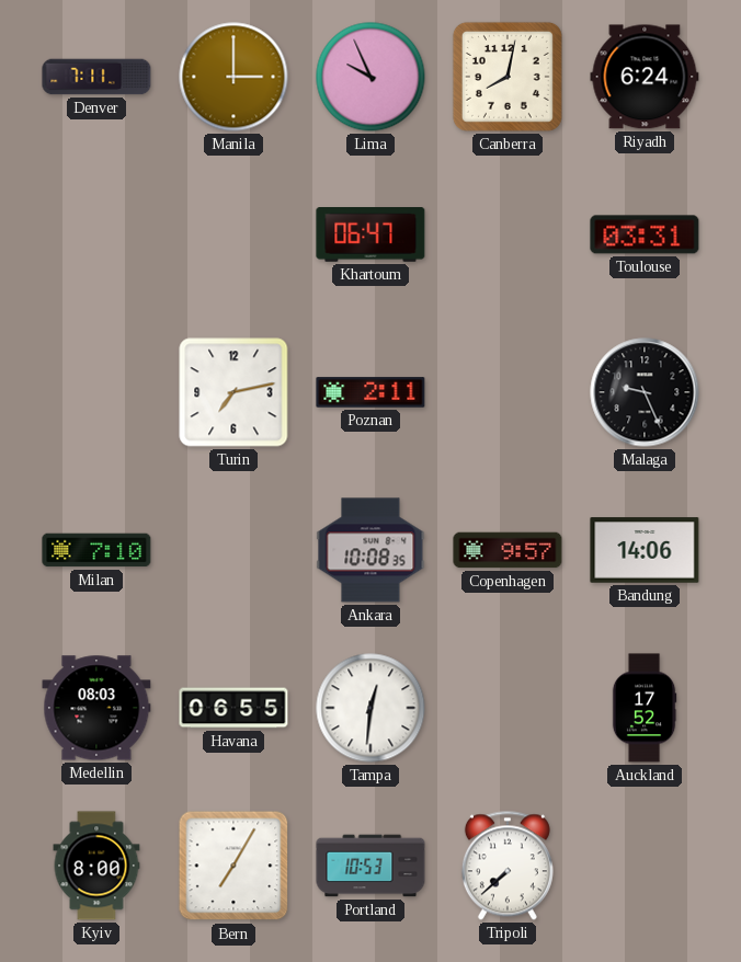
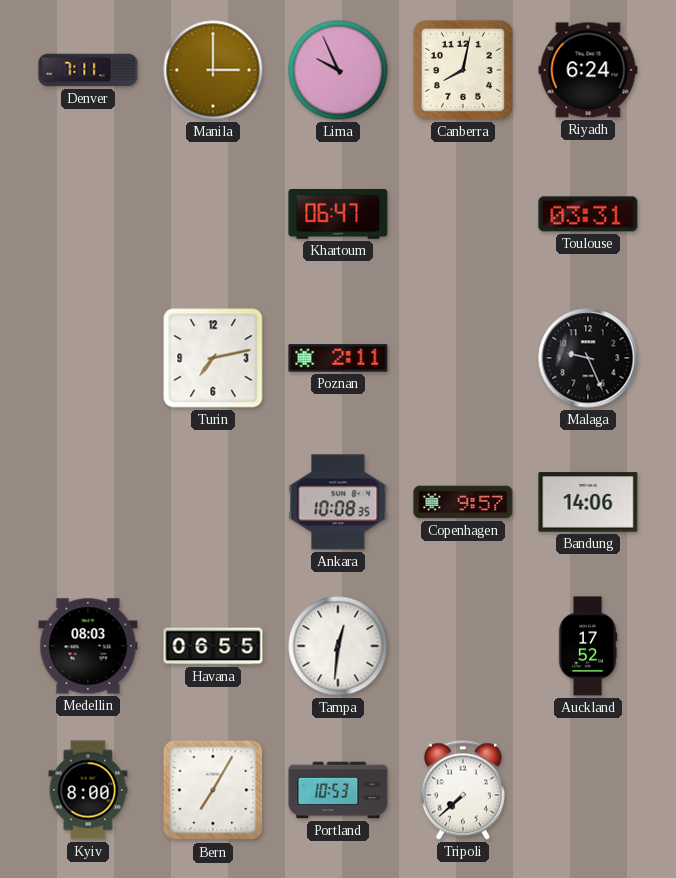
Milan: 7:10 -> none
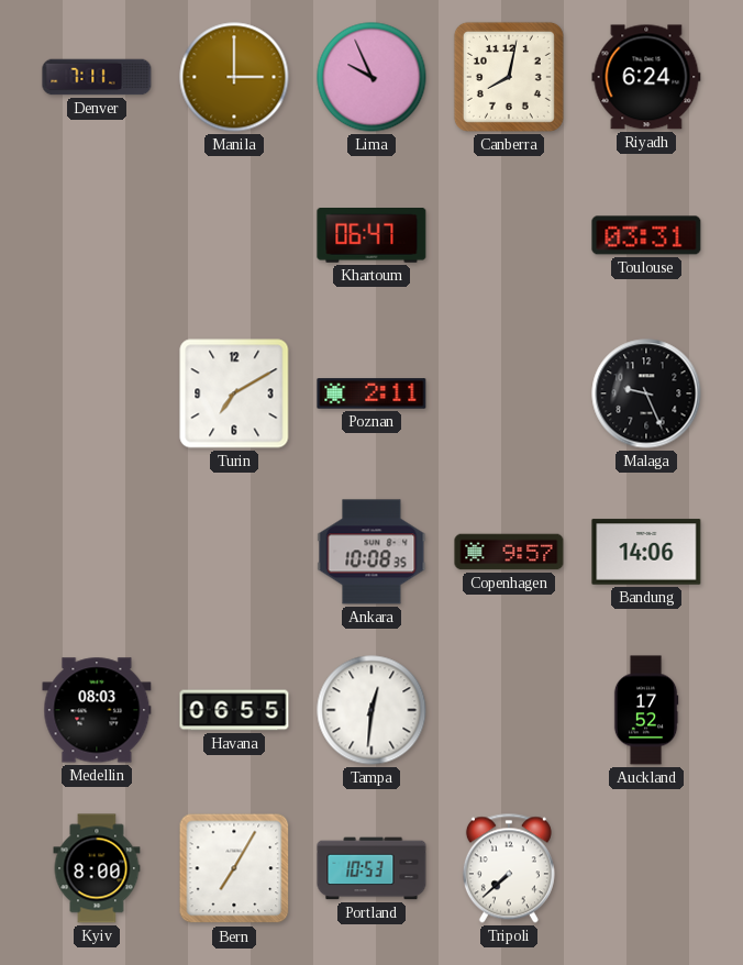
Turin: 7:13 -> 7:10
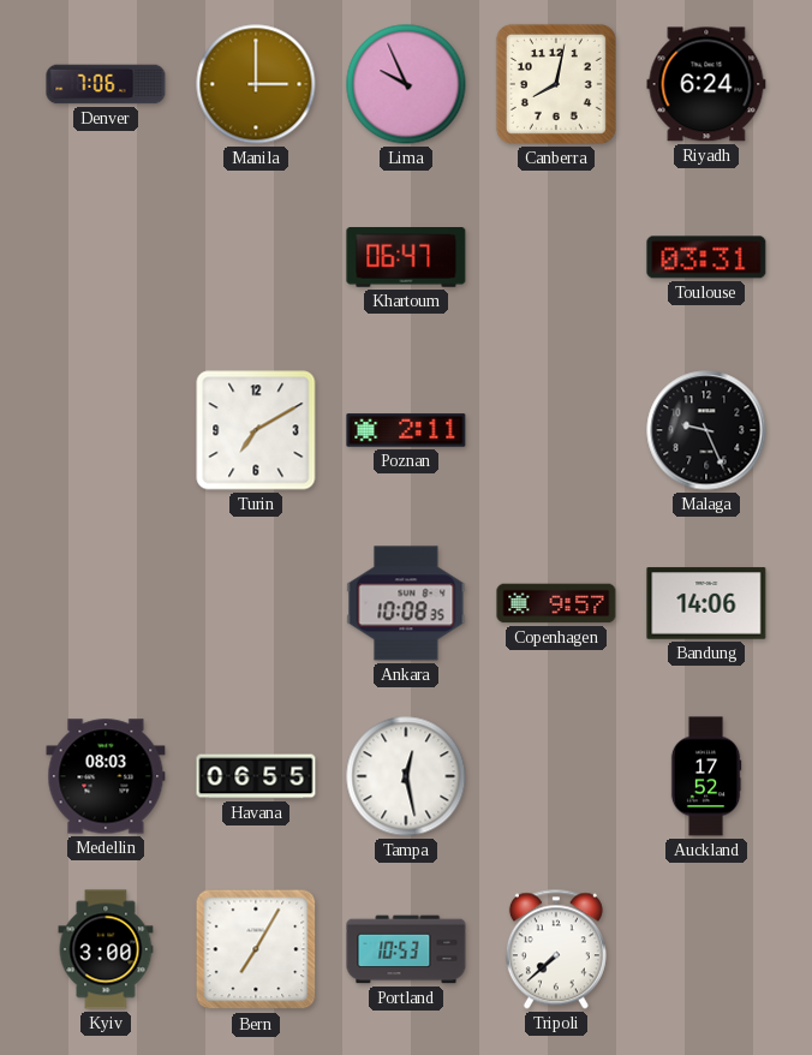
Denver: 7:11 -> 7:06
Tampa: 12:31 -> 12:28
Kyiv: 8:00 -> 3:00
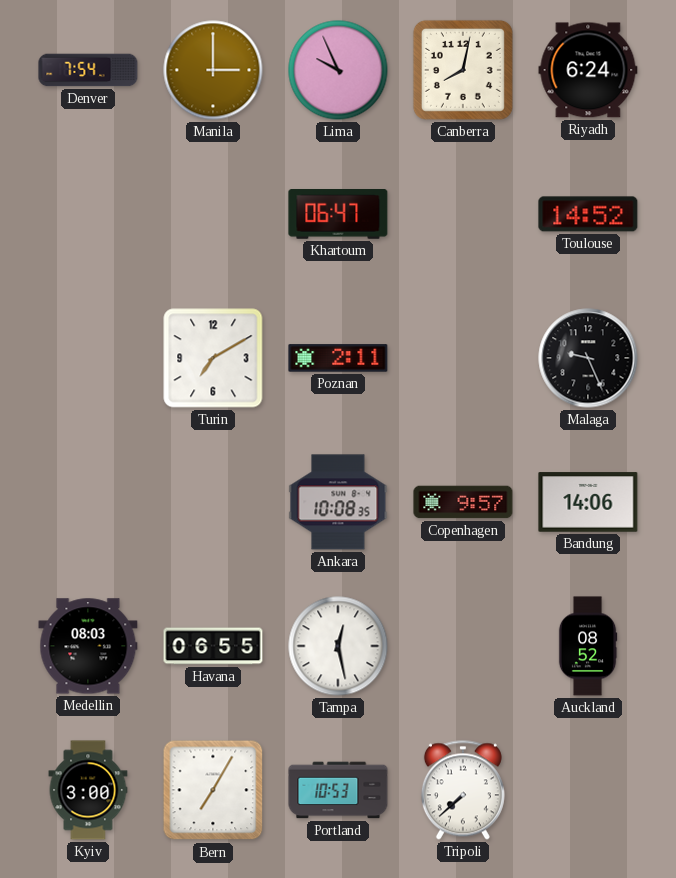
Denver: 7:06 -> 7:54
Toulouse: 03:31 -> 14:52
Auckland: 17:52 -> 08:52
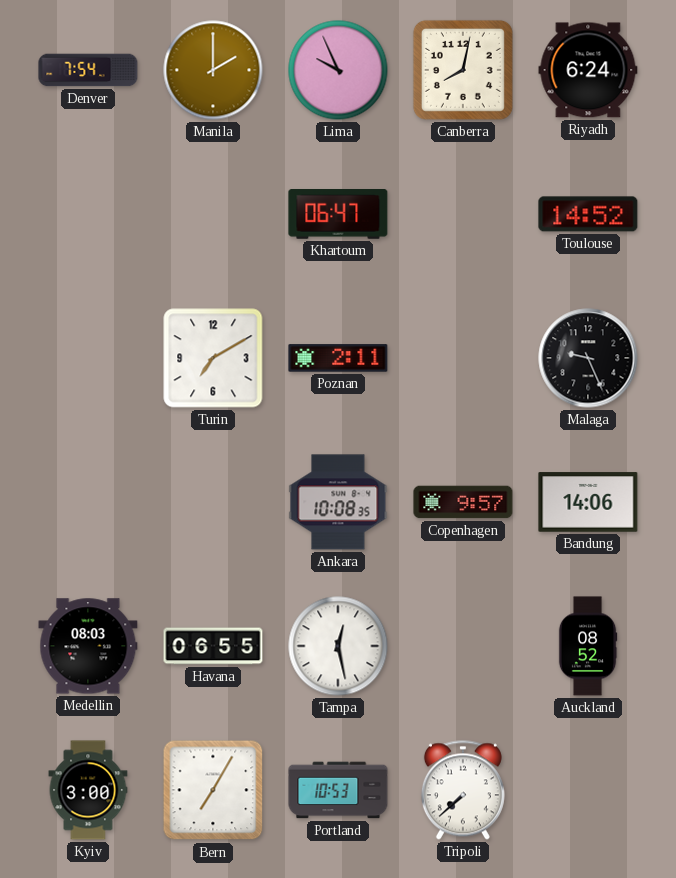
Manila: 3:00 -> 2:00
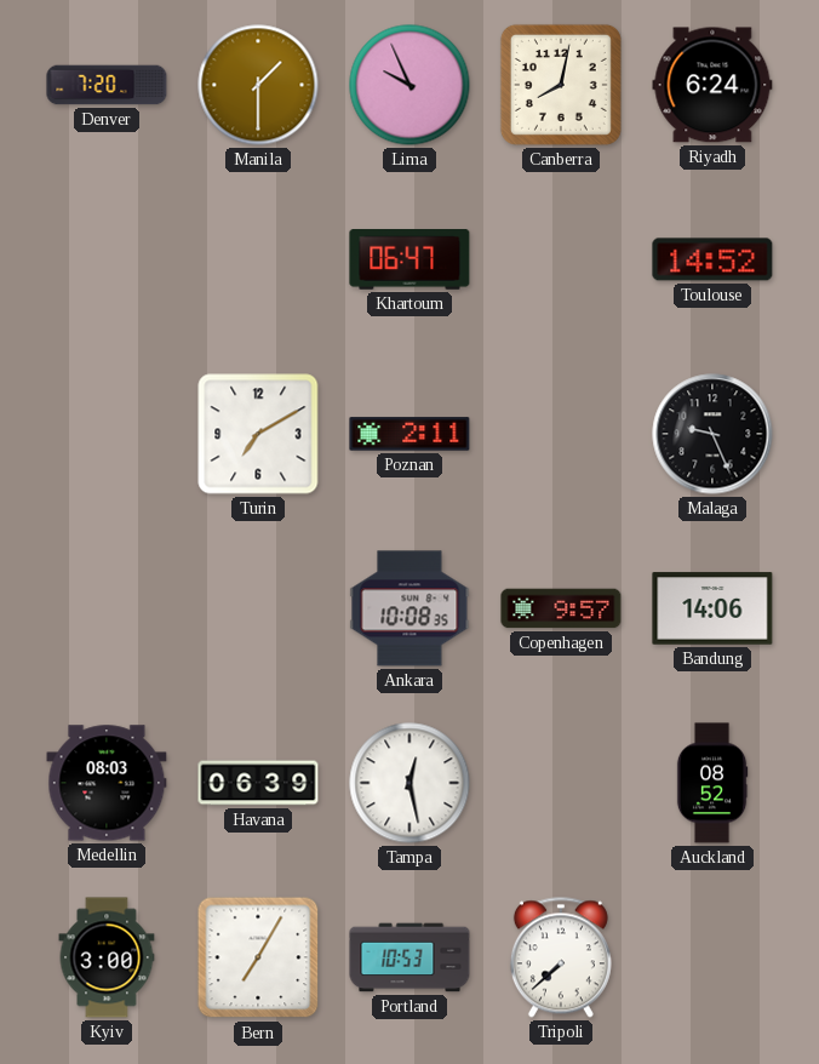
Denver: 7:54 -> 7:20
Manila: 2:00 -> 1:30
Havana: 06:55 -> 06:39
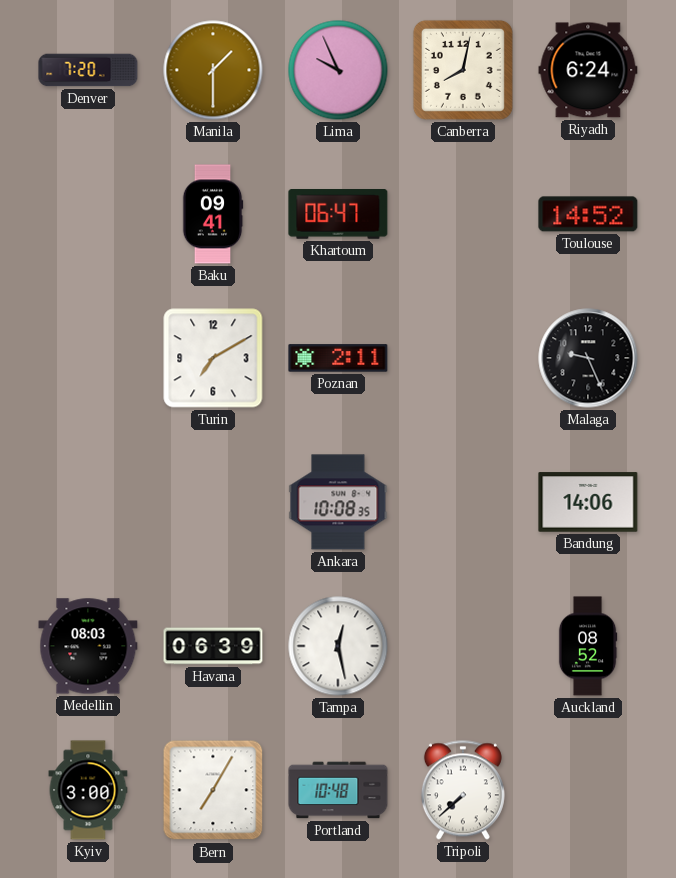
Baku: none -> 09:41
Copenhagen: 9:57 -> none
Portland: 10:53 -> 10:48
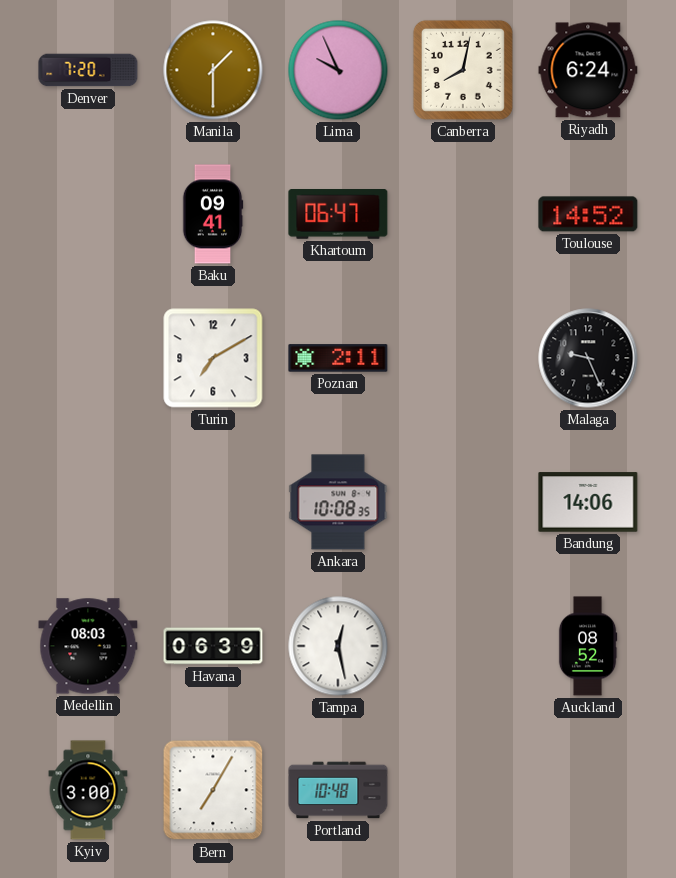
Tripoli: 7:38 -> none
